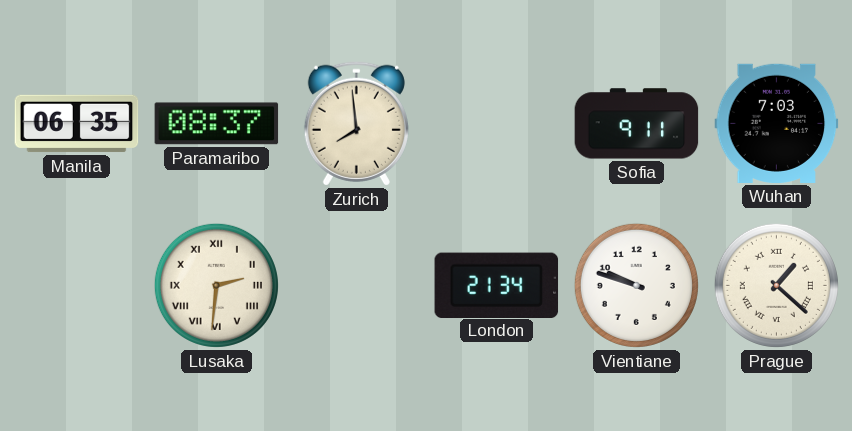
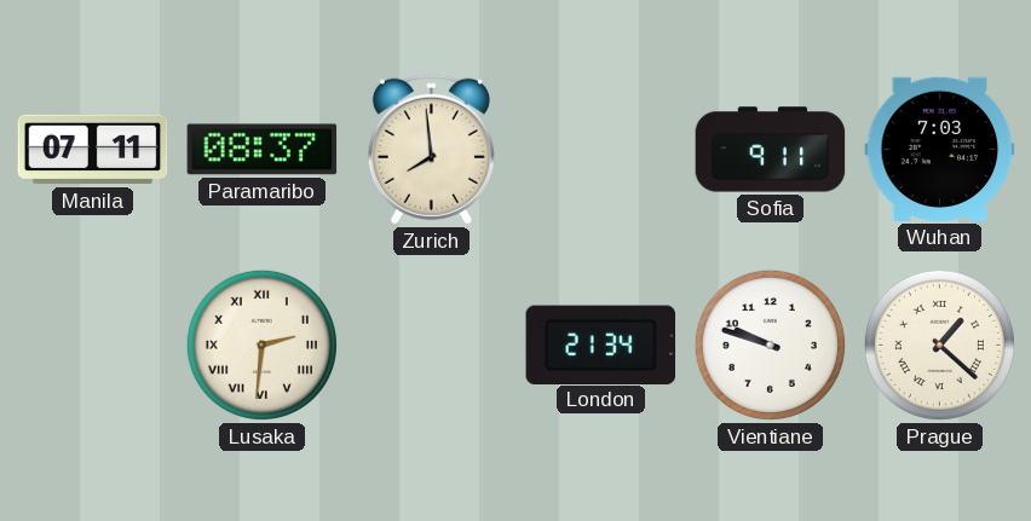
Manila: 06:35 -> 07:11
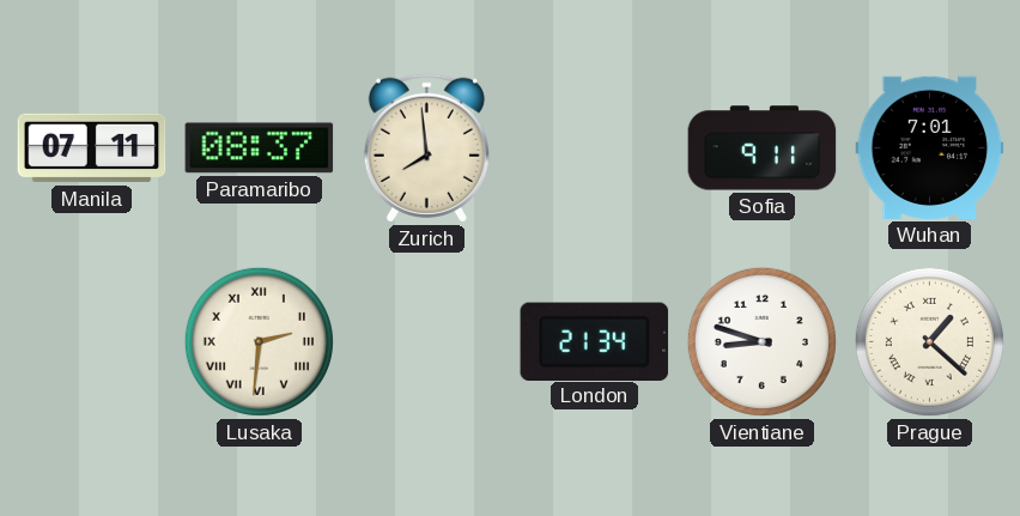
Wuhan: 7:03 -> 7:01
Vientiane: 9:48 -> 8:48
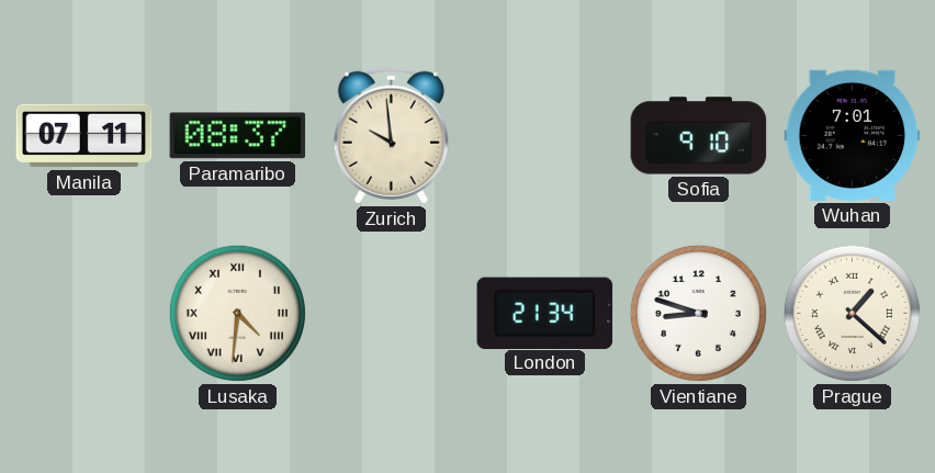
Zurich: 7:59 -> 9:59
Sofia: 9:11 -> 9:10
Lusaka: 2:31 -> 4:31
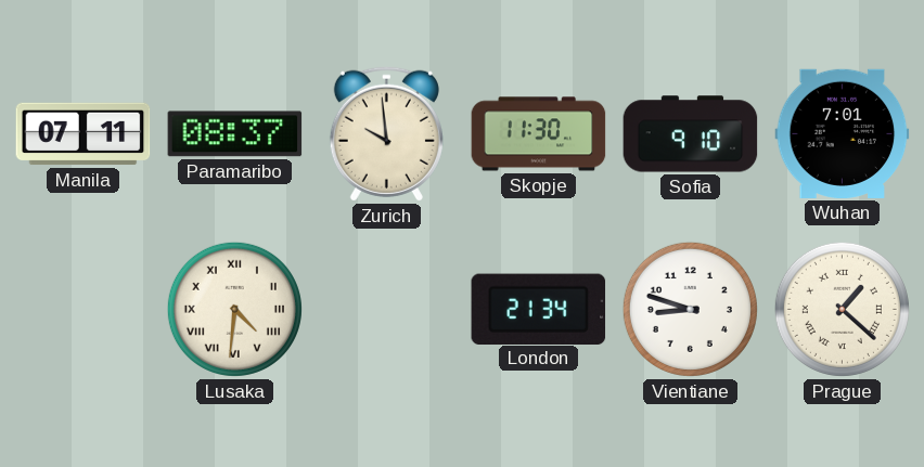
Skopje: none -> 11:30
